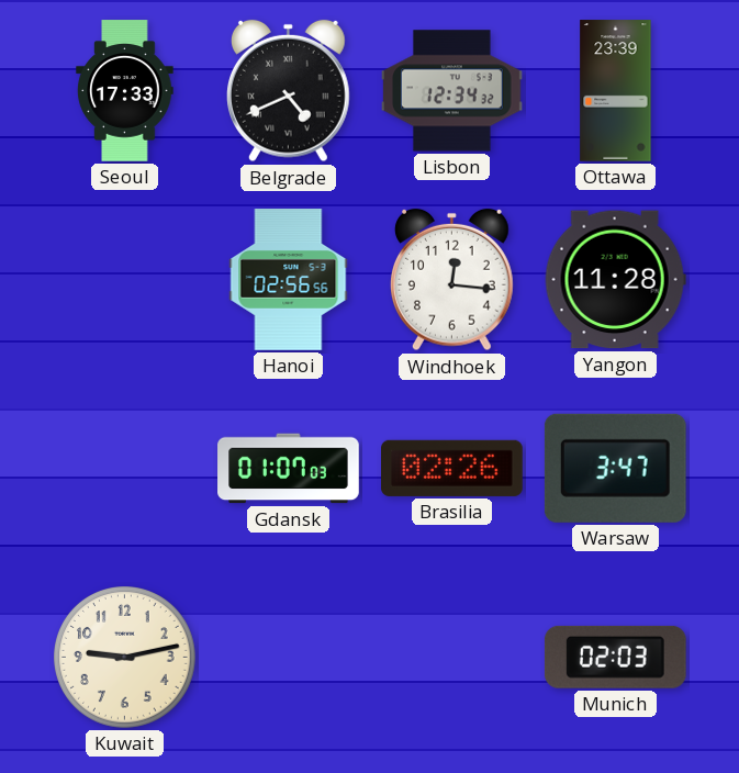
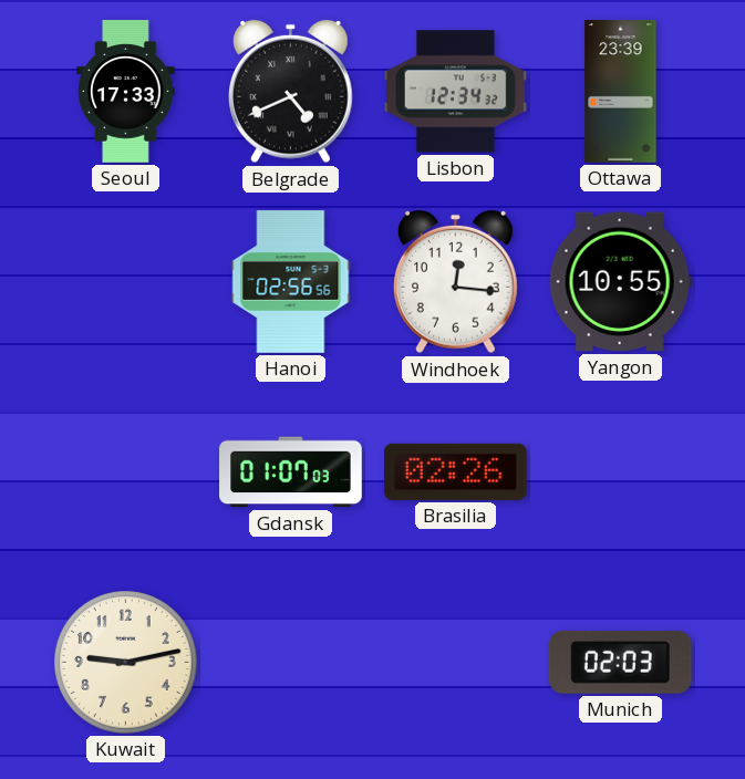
Yangon: 11:28 -> 10:55
Warsaw: 3:47 -> none
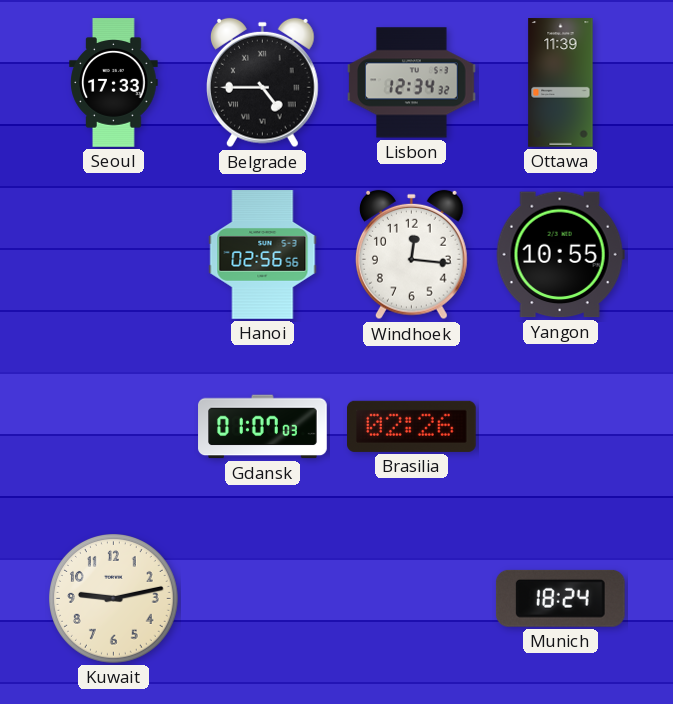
Belgrade: 4:41 -> 4:45
Ottawa: 23:39 -> 11:39
Munich: 02:03 -> 18:24
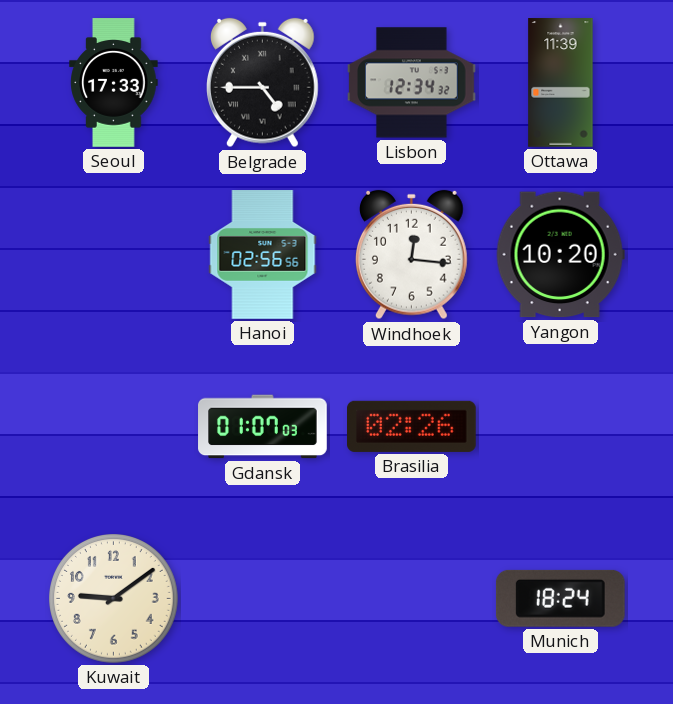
Yangon: 10:55 -> 10:20
Kuwait: 9:13 -> 9:09
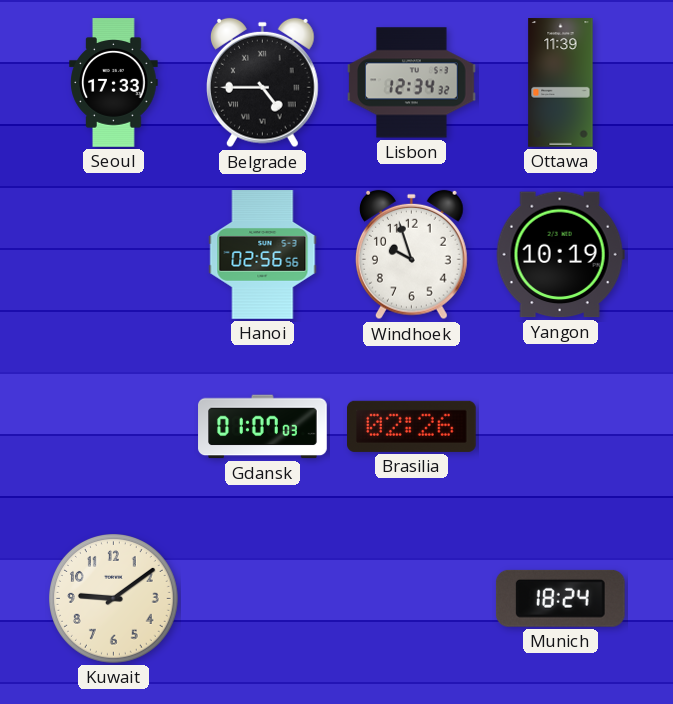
Windhoek: 12:16 -> 9:57
Yangon: 10:20 -> 10:19
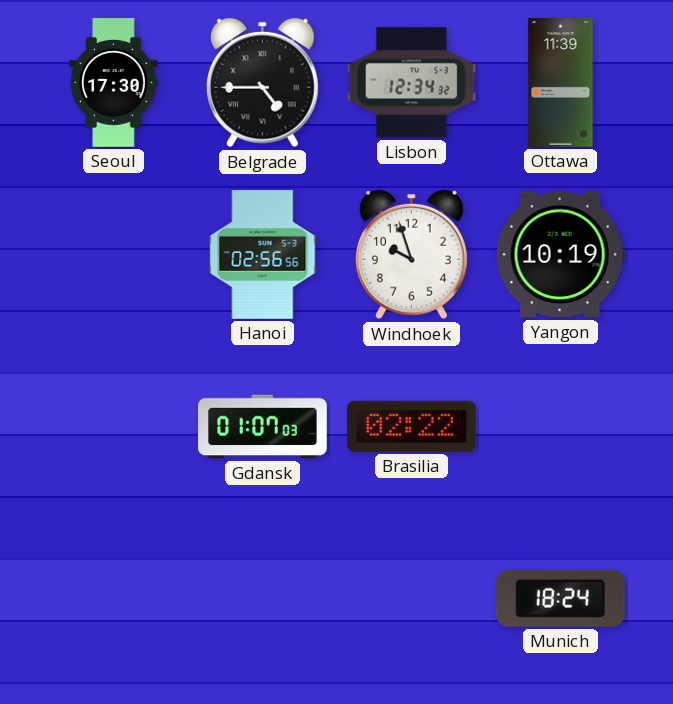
Seoul: 17:33 -> 17:30
Brasilia: 02:26 -> 02:22
Kuwait: 9:09 -> none
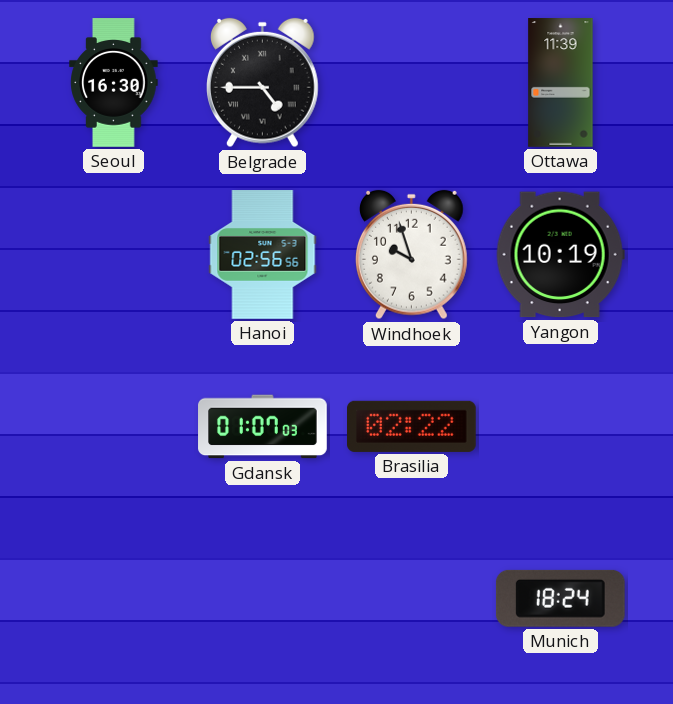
Seoul: 17:30 -> 16:30
Lisbon: 12:34 -> none
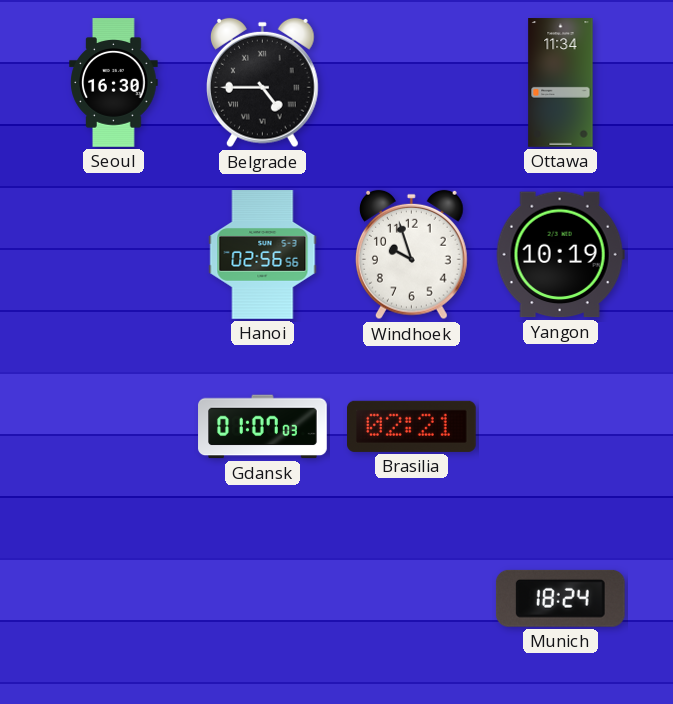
Ottawa: 11:39 -> 11:34
Brasilia: 02:22 -> 02:21
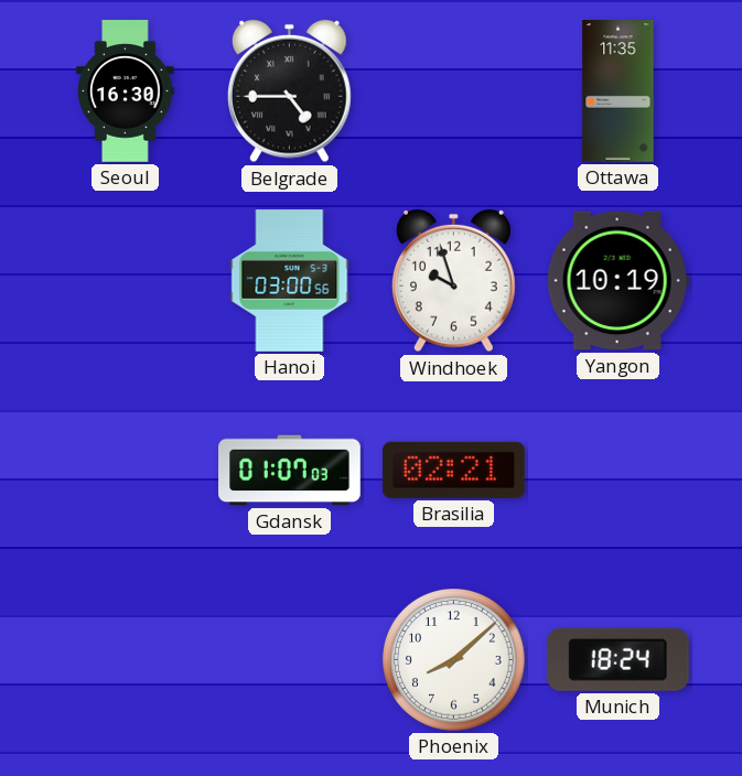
Ottawa: 11:34 -> 11:35
Hanoi: 02:56 -> 03:00
Phoenix: none -> 8:08
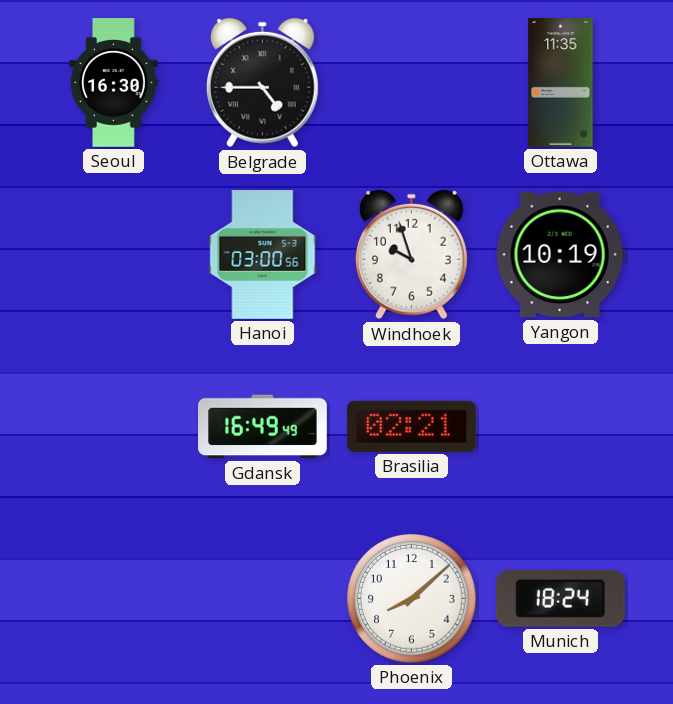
Gdansk: 01:07 -> 16:49
